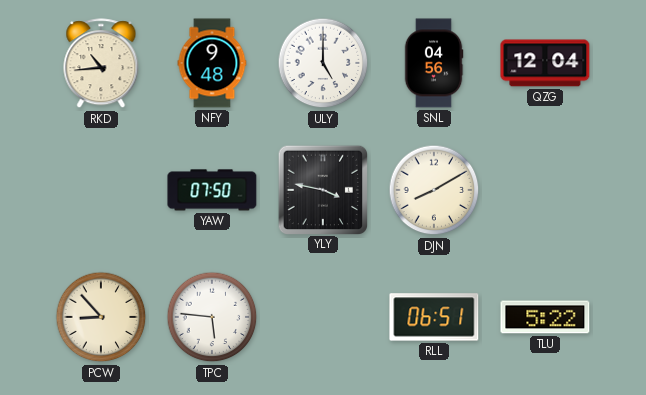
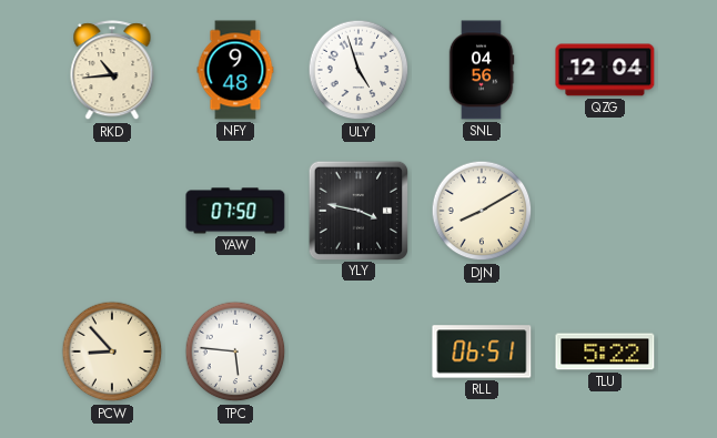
ULY: 5:00 -> 4:57
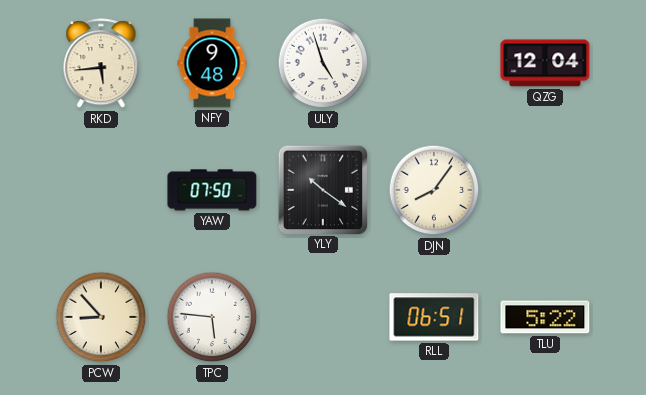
RKD: 10:44 -> 5:44
SNL: 04:56 -> none
YLY: 3:47 -> 10:21
DJN: 8:10 -> 8:06
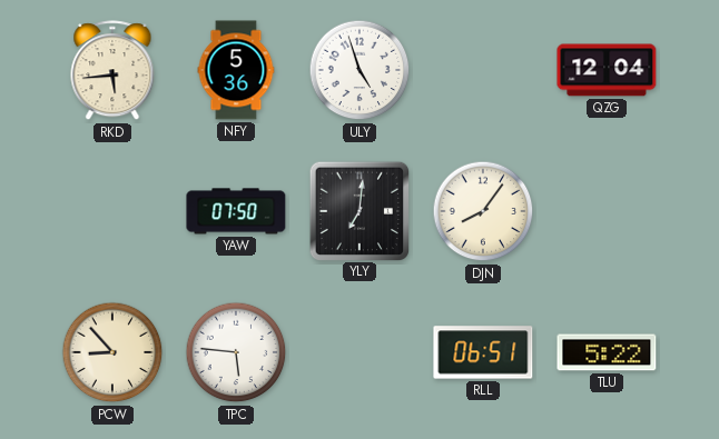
NFY: 9:48 -> 5:36
YLY: 10:21 -> 7:01
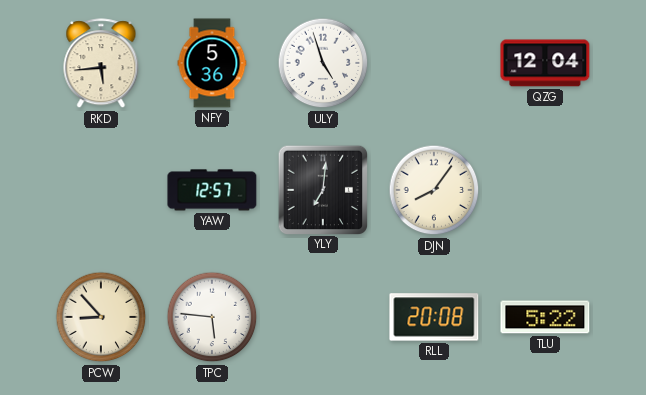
YAW: 07:50 -> 12:57
RLL: 06:51 -> 20:08
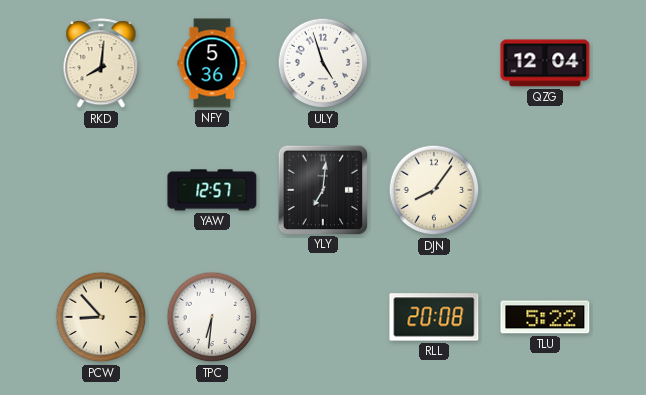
RKD: 5:44 -> 8:01
TPC: 5:46 -> 6:31
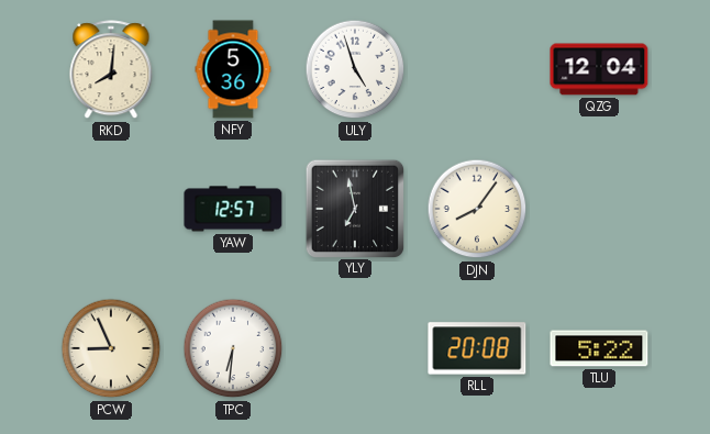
YLY: 7:01 -> 6:58
PCW: 8:53 -> 8:56
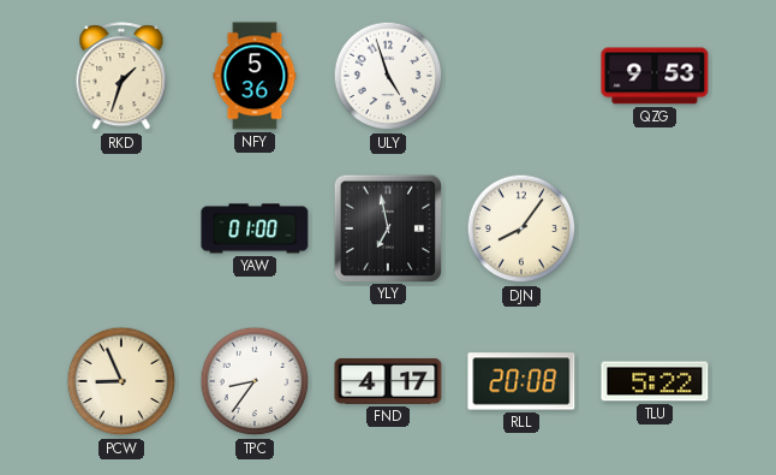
RKD: 8:01 -> 1:33
QZG: 12:04 -> 9:53
YAW: 12:57 -> 01:00
TPC: 6:31 -> 8:36
FND: none -> 4:17
